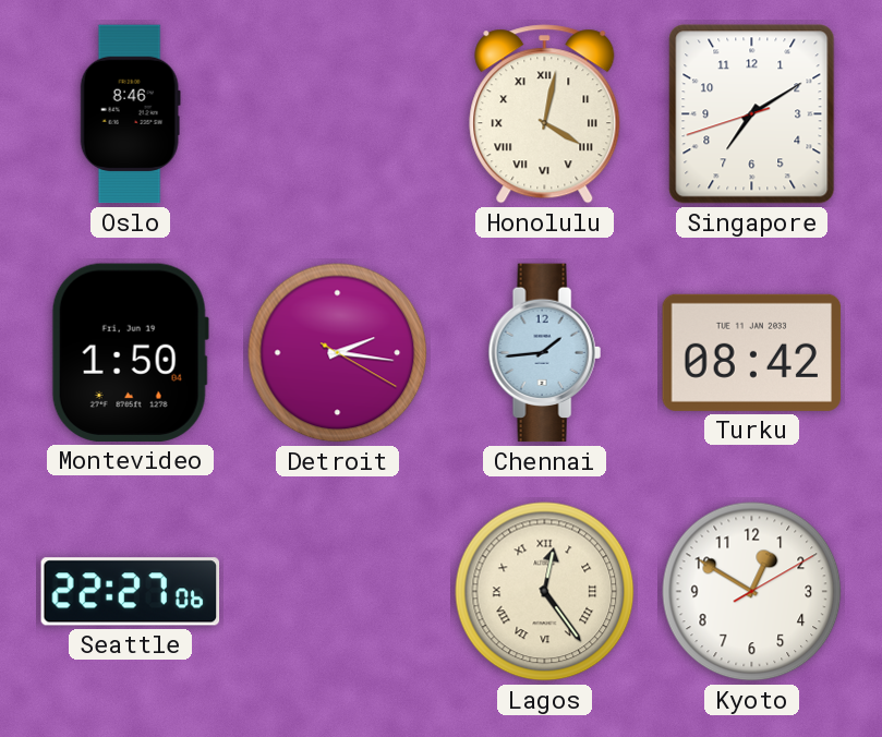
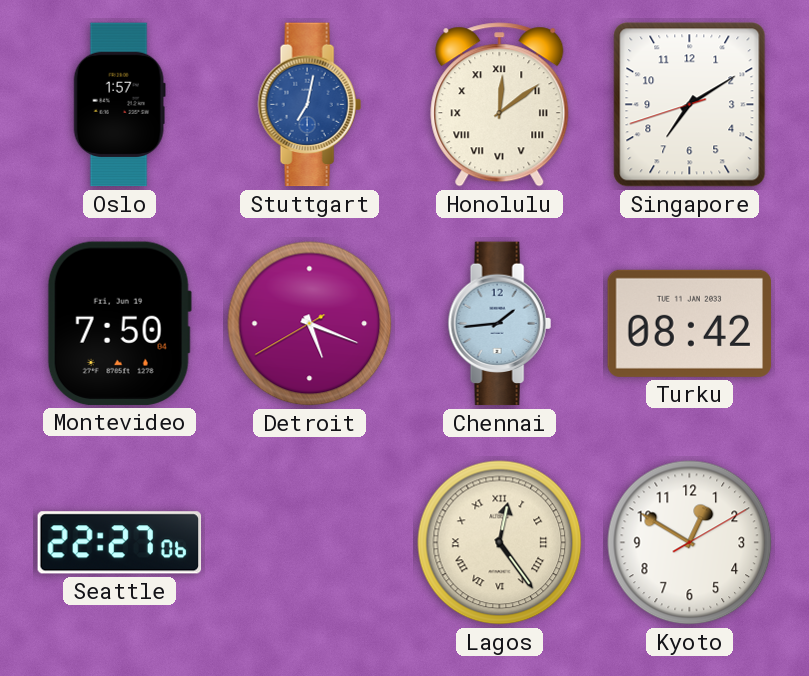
Oslo: 8:46 -> 1:57
Stuttgart: none -> 7:02
Honolulu: 4:02 -> 12:09
Montevideo: 1:50 -> 7:50
Detroit: 2:16 -> 5:18
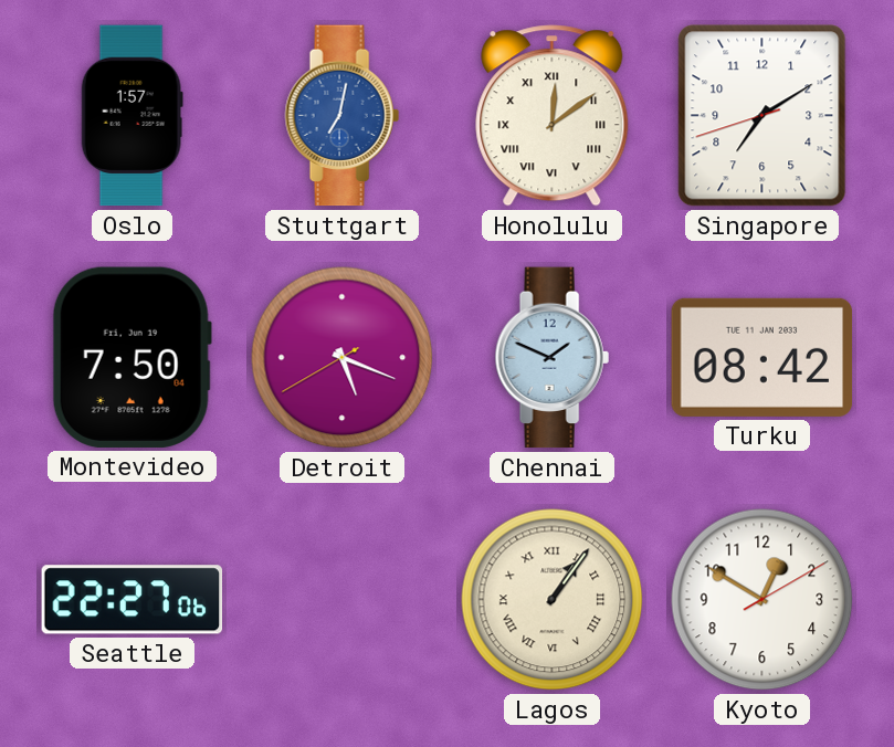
Chennai: 1:44 -> 1:49
Lagos: 12:24 -> 1:06
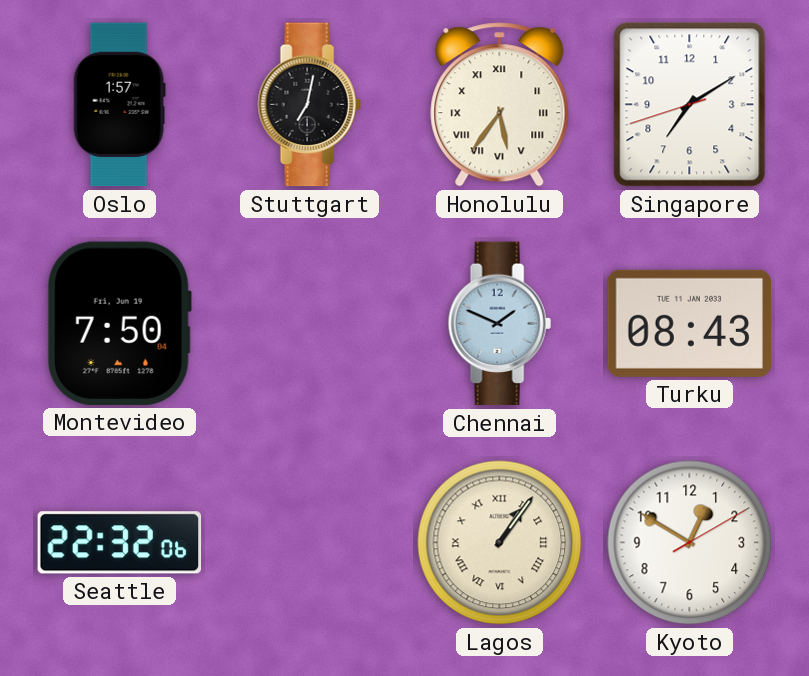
Stuttgart dial: blue -> black
Honolulu: 12:09 -> 5:36
Detroit: 5:18 -> none
Turku: 08:42 -> 08:43
Seattle: 22:27 -> 22:32
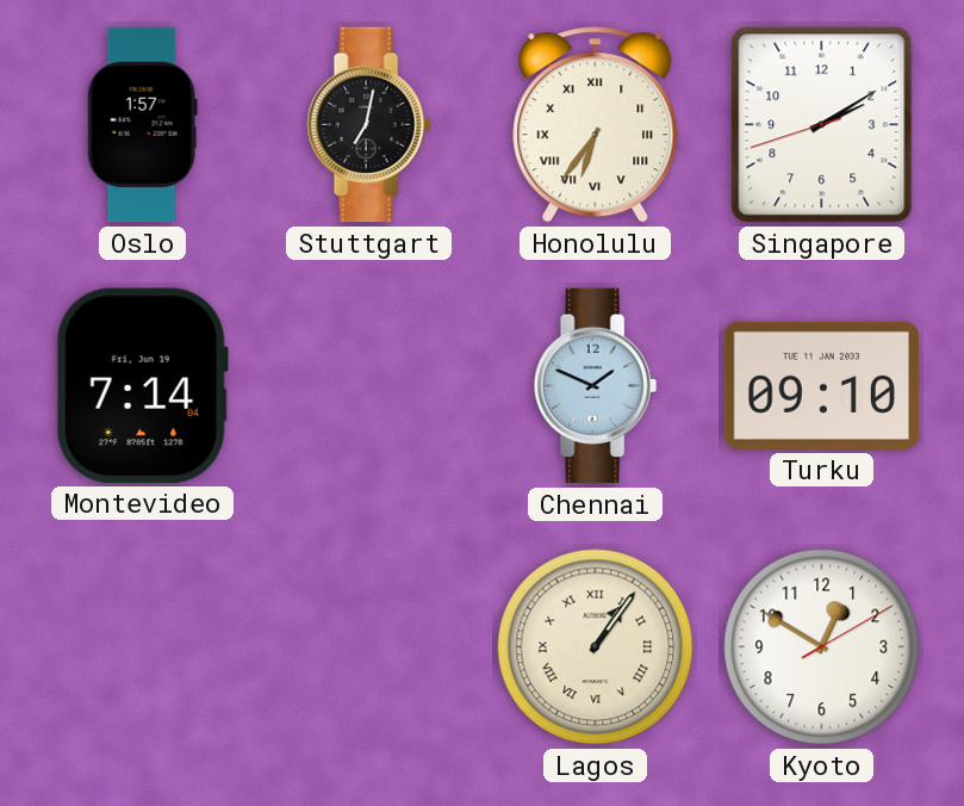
Honolulu: 5:36 -> 6:36
Singapore: 7:09 -> 2:09
Montevideo: 7:50 -> 7:14
Turku: 08:43 -> 09:10
Seattle: 22:32 -> none
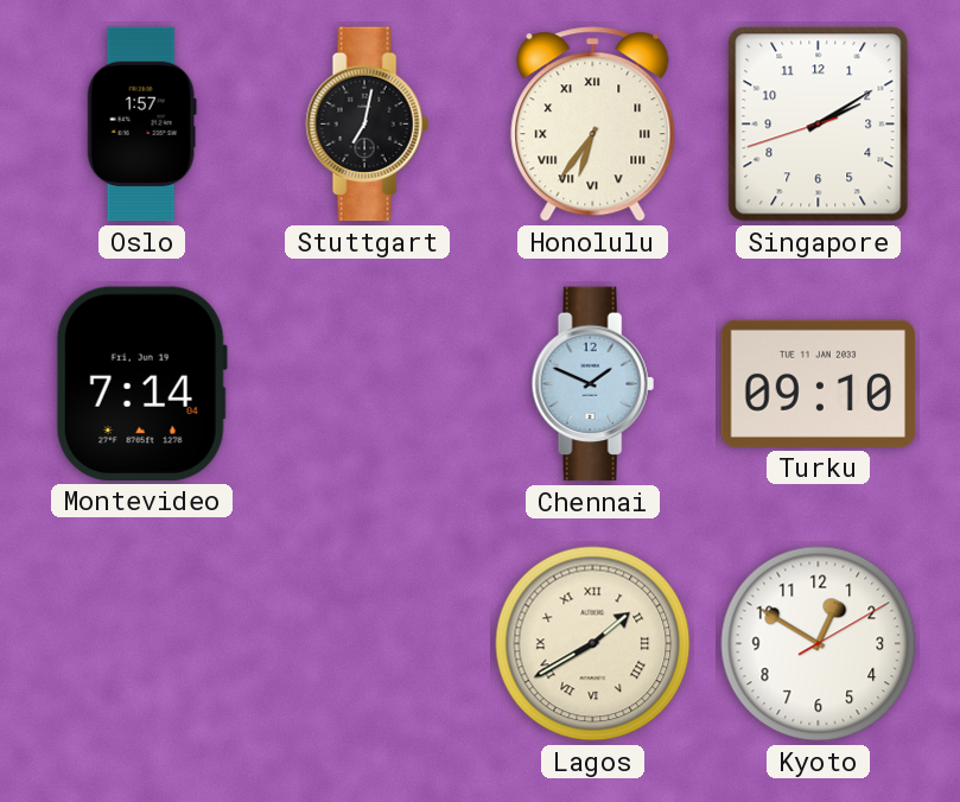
Lagos: 1:06 -> 1:40
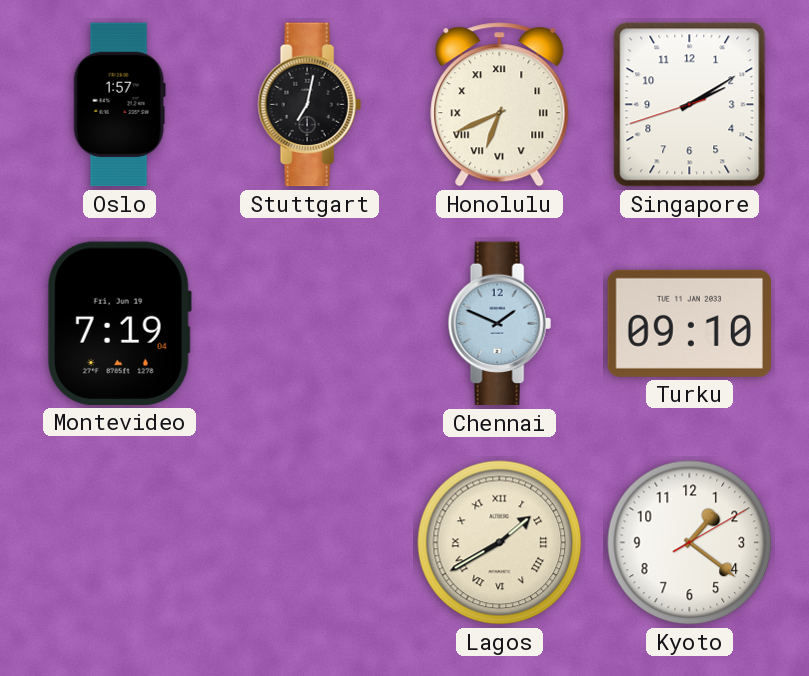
Honolulu: 6:36 -> 6:41
Montevideo: 7:14 -> 7:19
Kyoto: 12:50 -> 1:21
